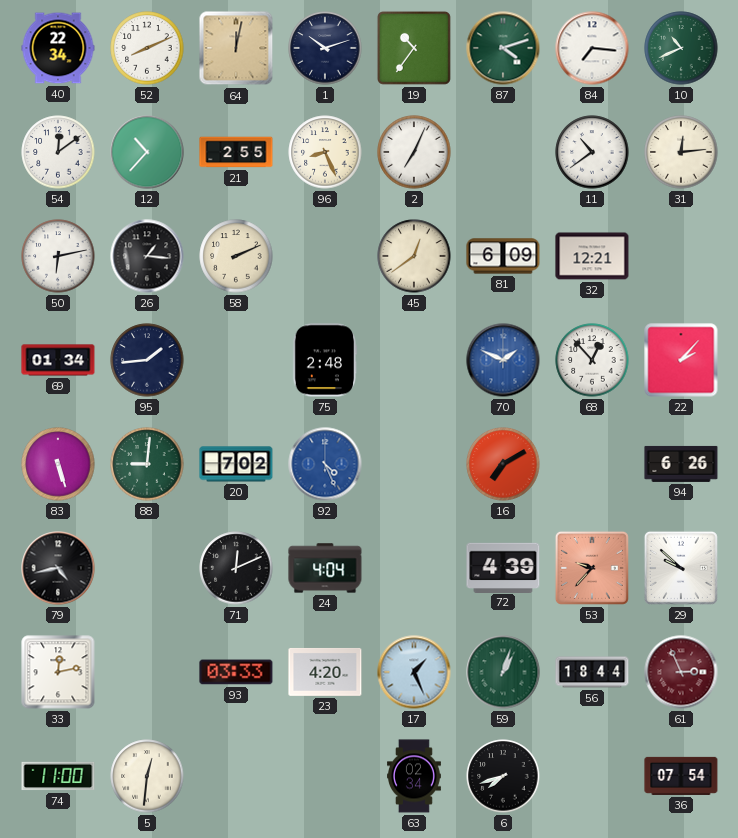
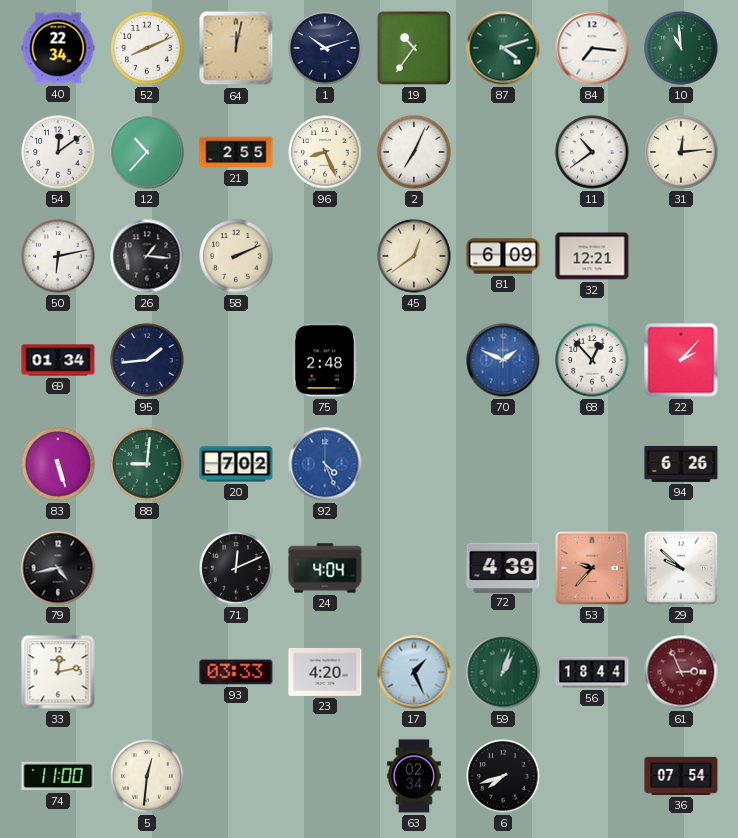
10: 10:41 -> 10:59
16: 7:10 -> none
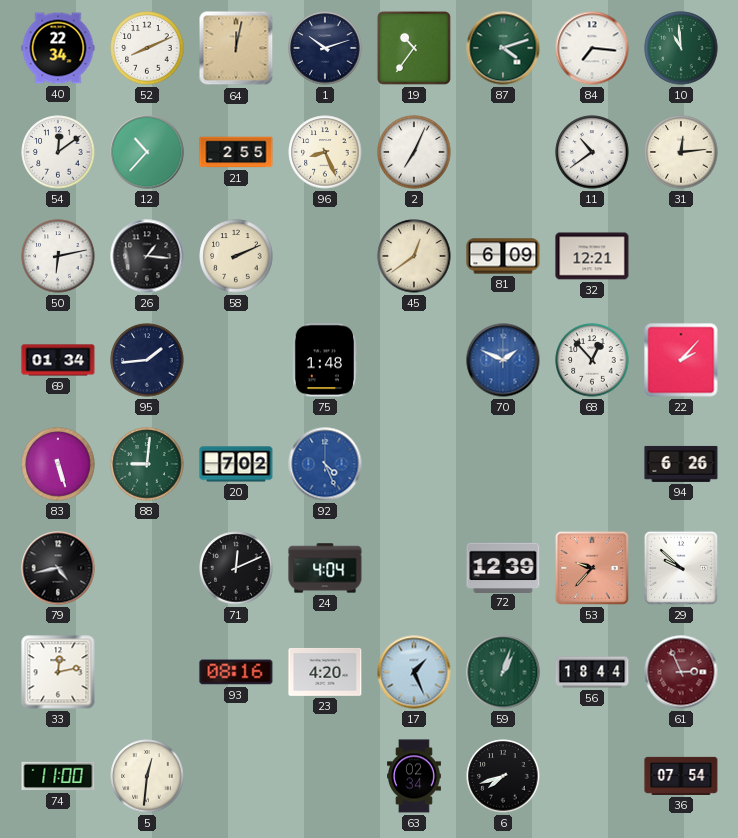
75: 2:48 -> 1:48
72: 4:39 -> 12:39
93: 03:33 -> 08:16
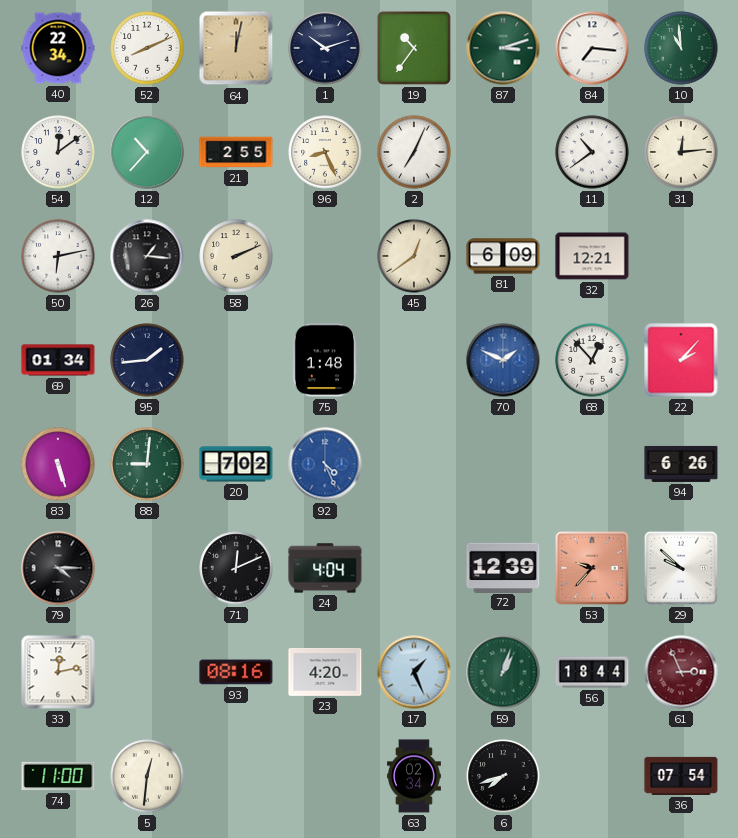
87: 4:12 -> 3:12
79: 4:43 -> 4:15
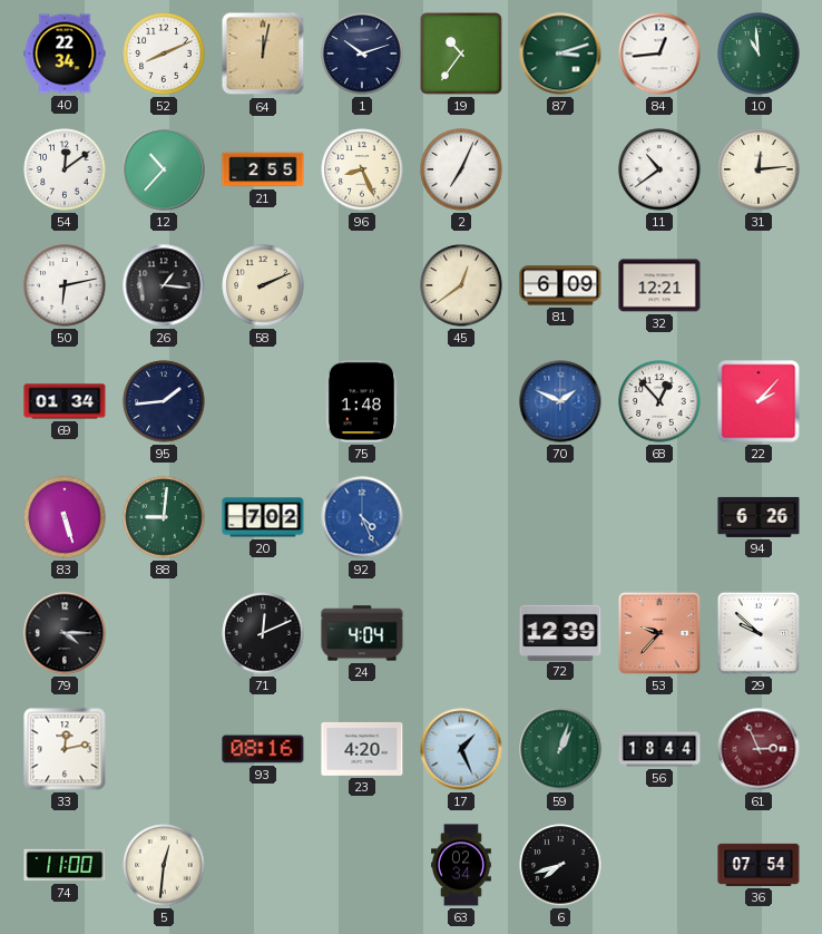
84: 7:16 -> 12:44
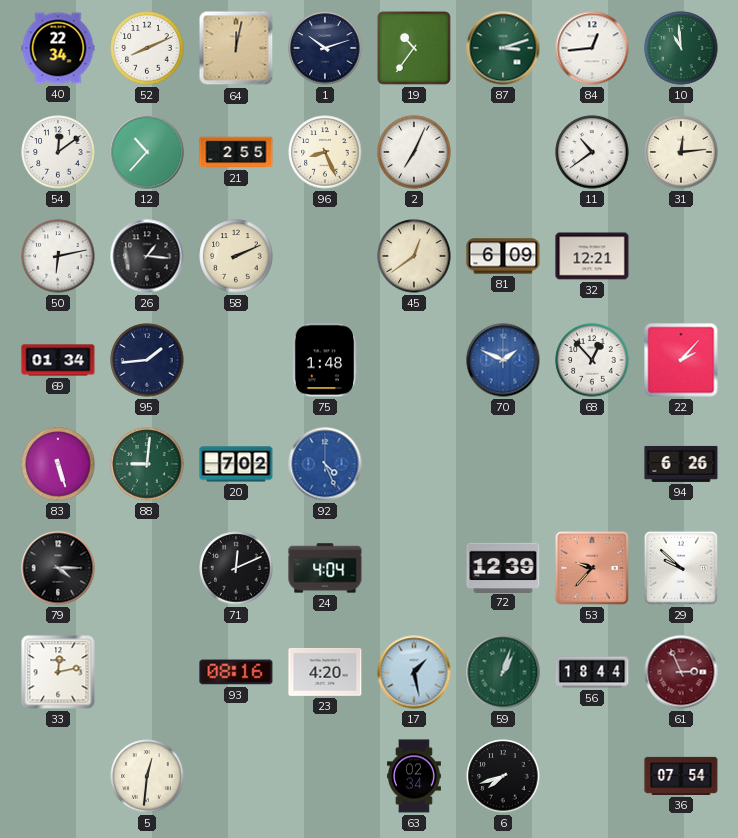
17: 1:26 -> 1:28
74: 11:00 -> none
